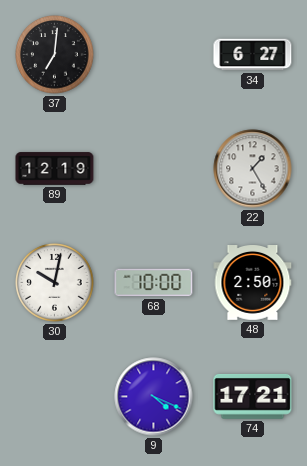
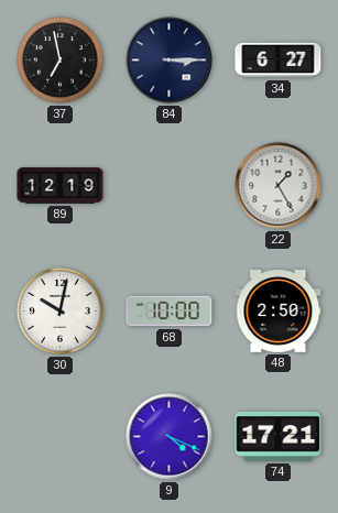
37: 7:01 -> 6:58
84: none -> 3:15
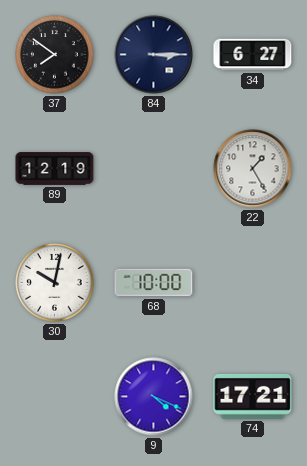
37: 6:58 -> 7:51
48: 2:50 -> none
